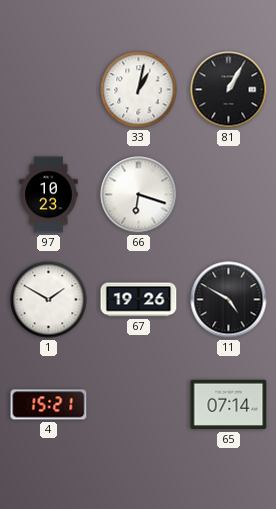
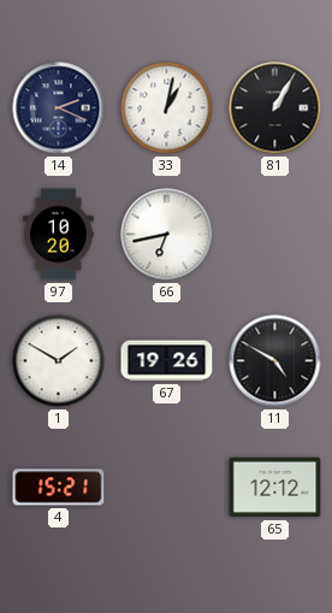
14: none -> 2:19
97: 10:23 -> 10:20
66: 6:18 -> 6:43
65: 07:14 -> 12:12
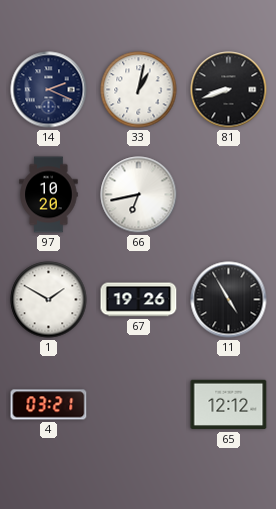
81: 1:05 -> 8:42
11: 4:50 -> 4:55
4: 15:21 -> 03:21
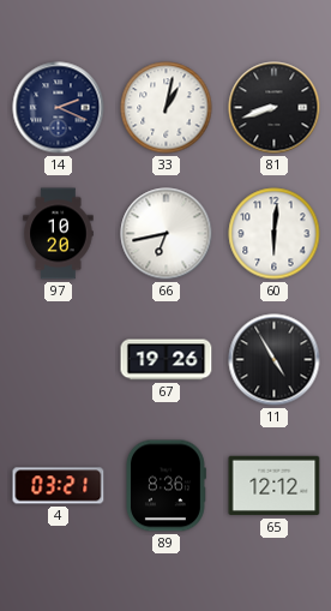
60: none -> 6:01
1: 1:50 -> none
89: none -> 8:36
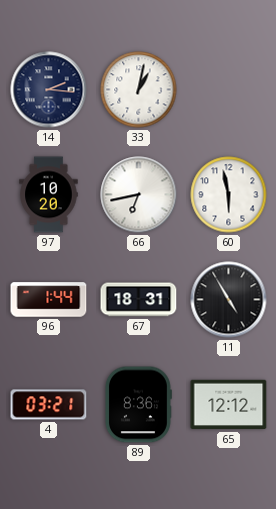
14: 2:19 -> 2:16
81: 8:42 -> none
60: 6:01 -> 5:58
96: none -> 1:44
67: 19:26 -> 18:31
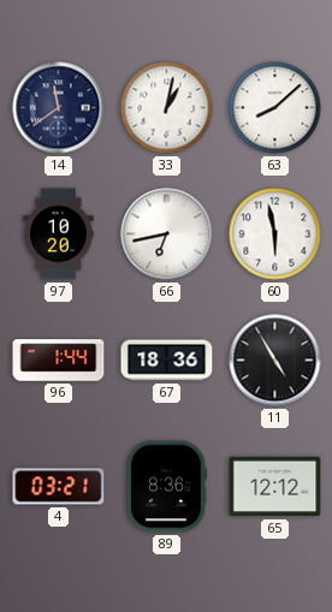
14: 2:16 -> 11:39
63: none -> 8:08
67: 18:31 -> 18:36
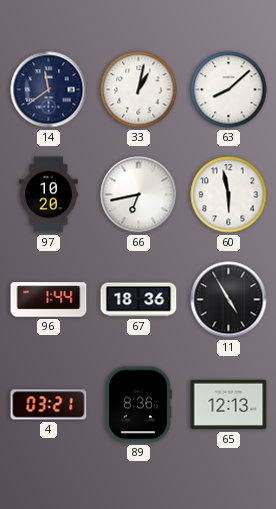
65: 12:12 -> 12:13
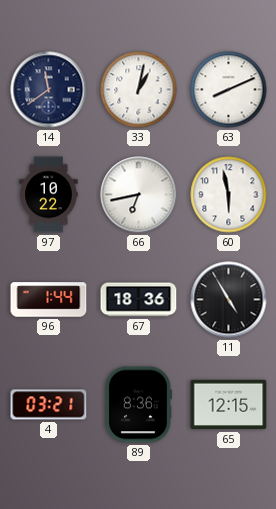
63: 8:08 -> 8:11
97: 10:20 -> 10:22
65: 12:13 -> 12:15
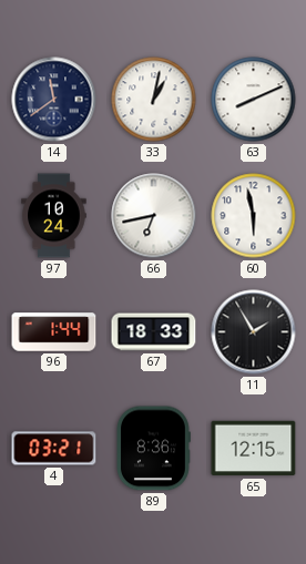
97: 10:22 -> 10:24
67: 18:36 -> 18:33
11: 4:55 -> 1:55
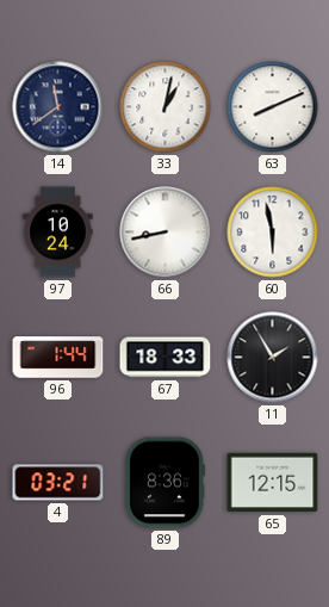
66: 6:43 -> 8:43
